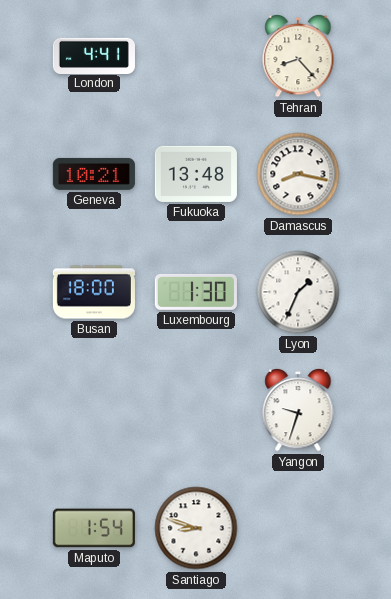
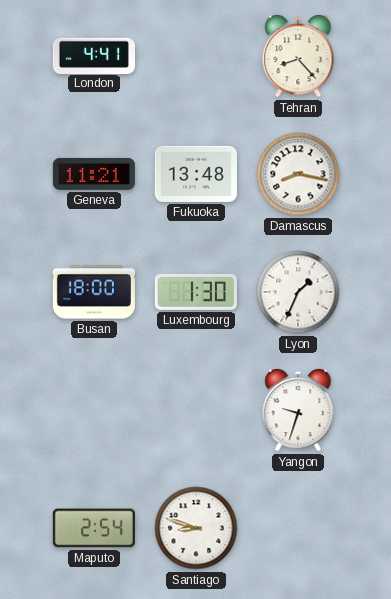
Geneva: 10:21 -> 11:21
Maputo: 1:54 -> 2:54
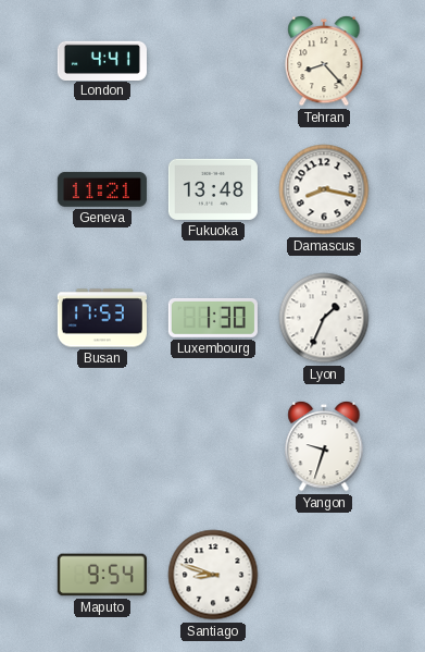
Busan: 18:00 -> 17:53
Maputo: 2:54 -> 9:54
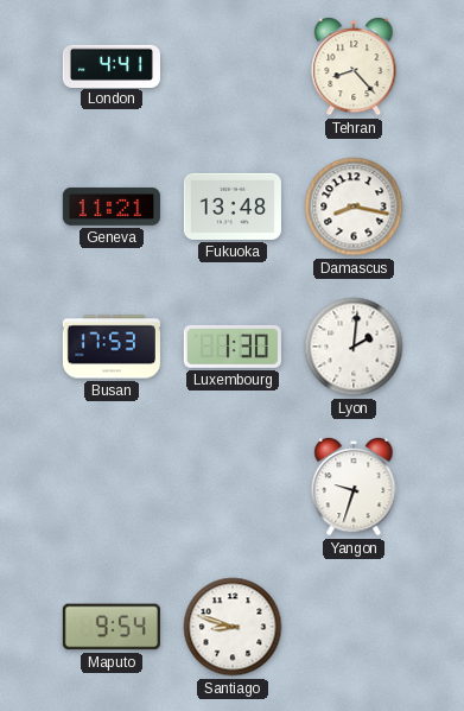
Lyon: 1:34 -> 2:01
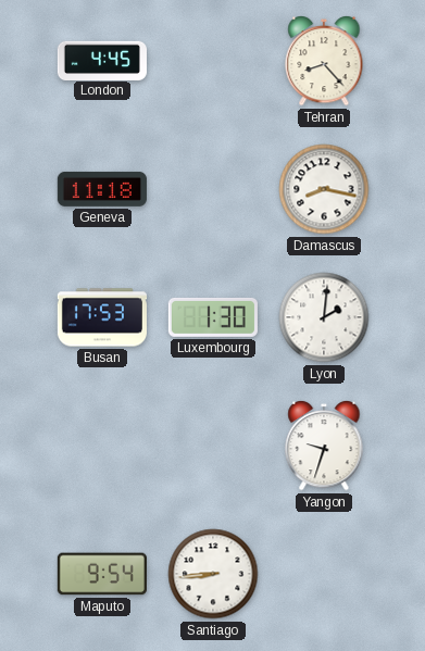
London: 4:41 -> 4:45
Geneva: 11:21 -> 11:18
Fukuoka: 13:48 -> none
Santiago: 8:48 -> 8:44
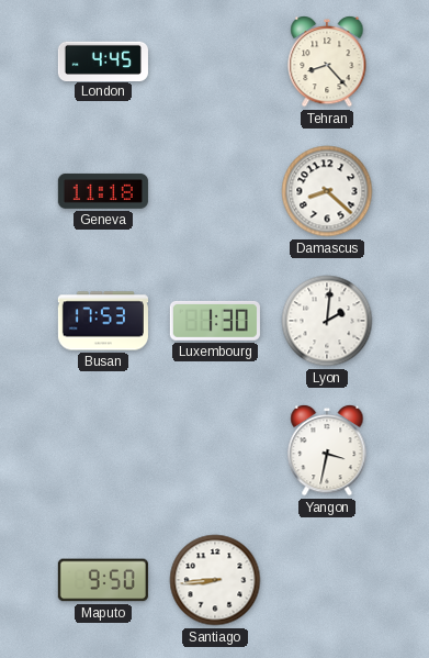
Damascus: 8:17 -> 8:22
Yangon: 9:33 -> 3:32
Maputo: 9:54 -> 9:50
